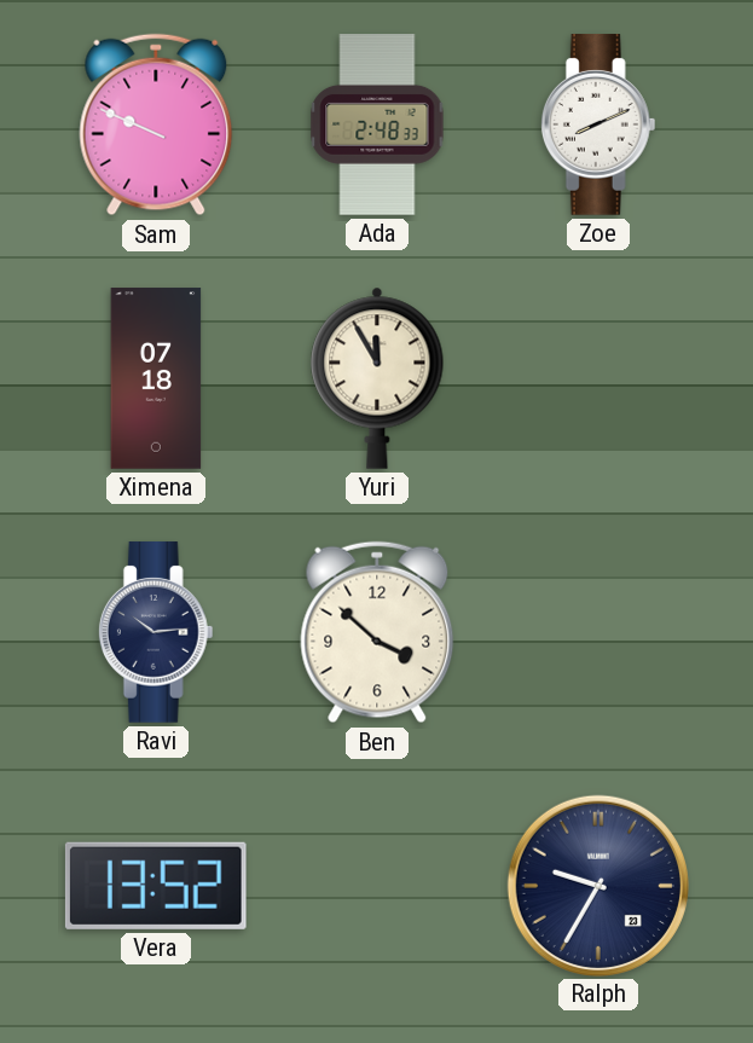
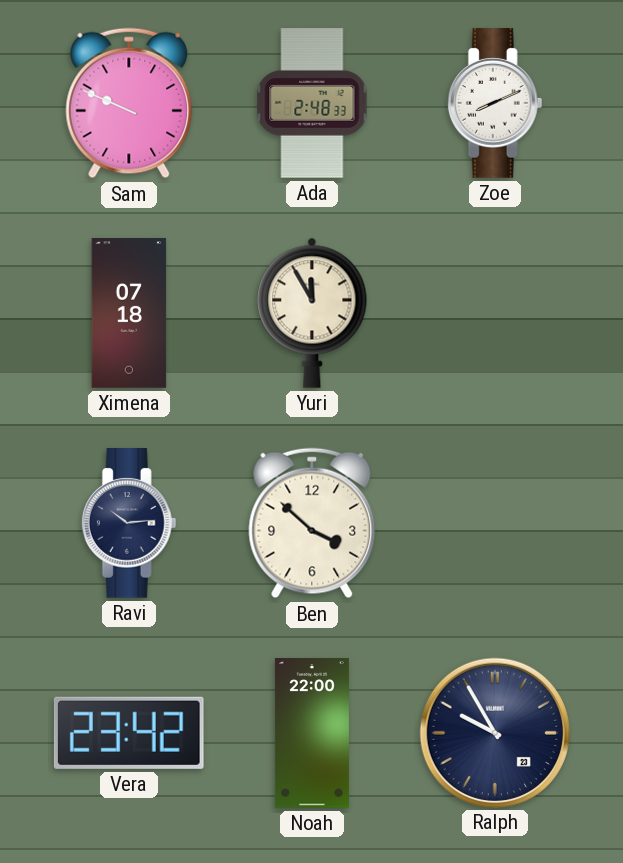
Vera: 13:52 -> 23:42
Noah: none -> 22:00
Ralph: 9:35 -> 9:55
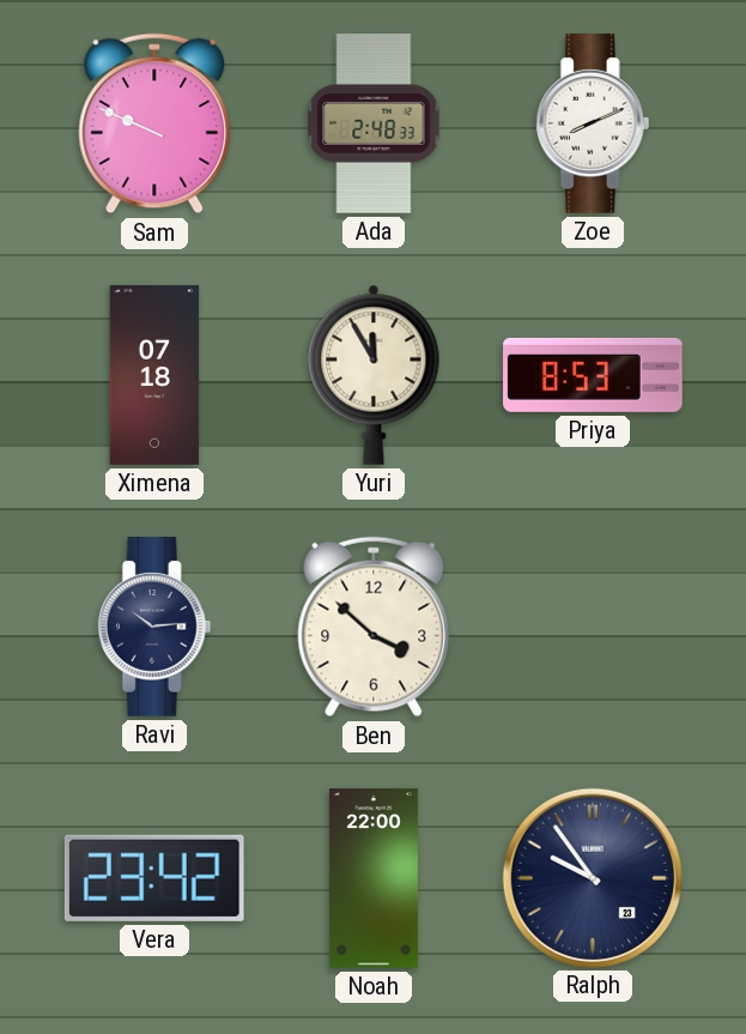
Priya: none -> 8:53
Ralph: 9:55 -> 9:54
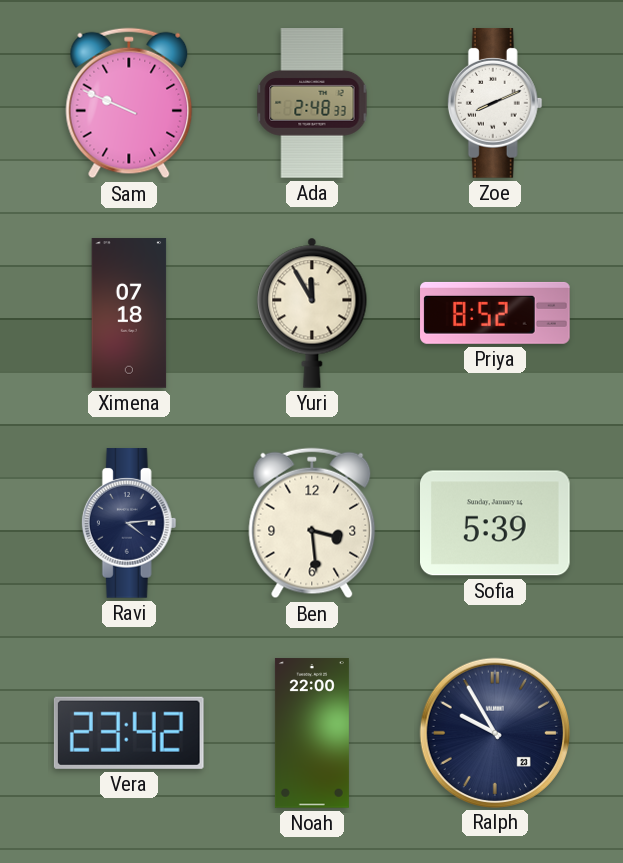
Priya: 8:53 -> 8:52
Ravi: 10:14 -> 4:14
Ben: 3:52 -> 3:29
Sofia: none -> 5:39
Ralph: 9:54 -> 9:55
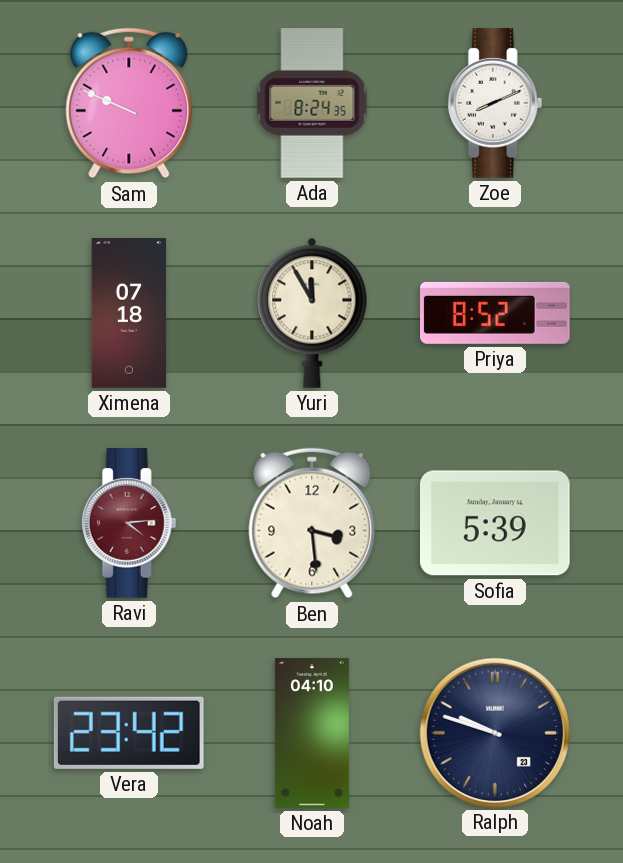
Ada: 2:48 -> 8:24
Ravi dial: navy -> burgundy
Noah: 22:00 -> 04:10
Ralph: 9:55 -> 9:48
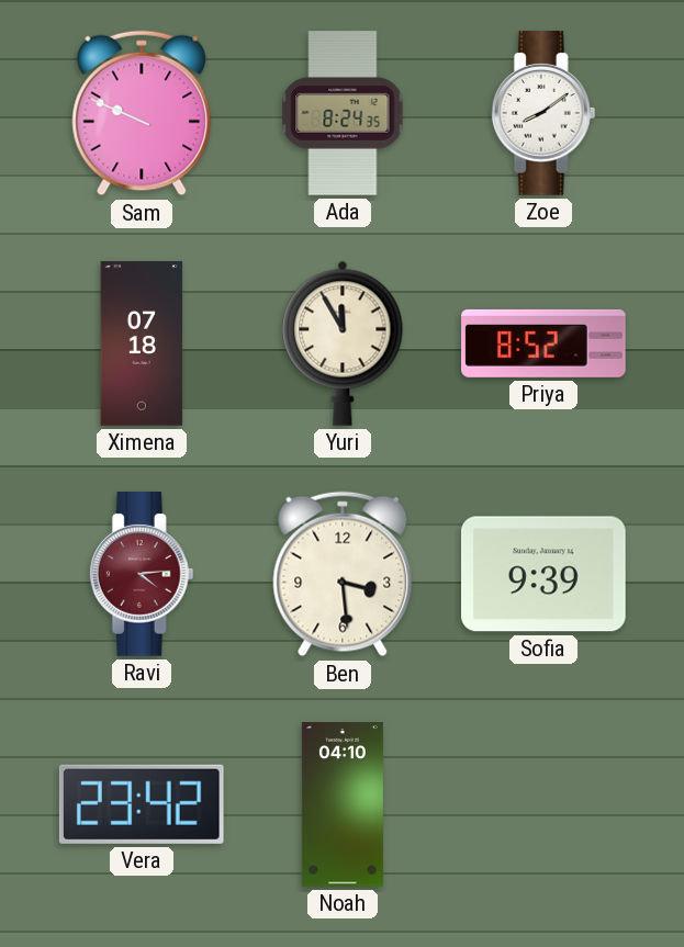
Zoe: 8:11 -> 8:09
Sofia: 5:39 -> 9:39
Ralph: 9:48 -> none
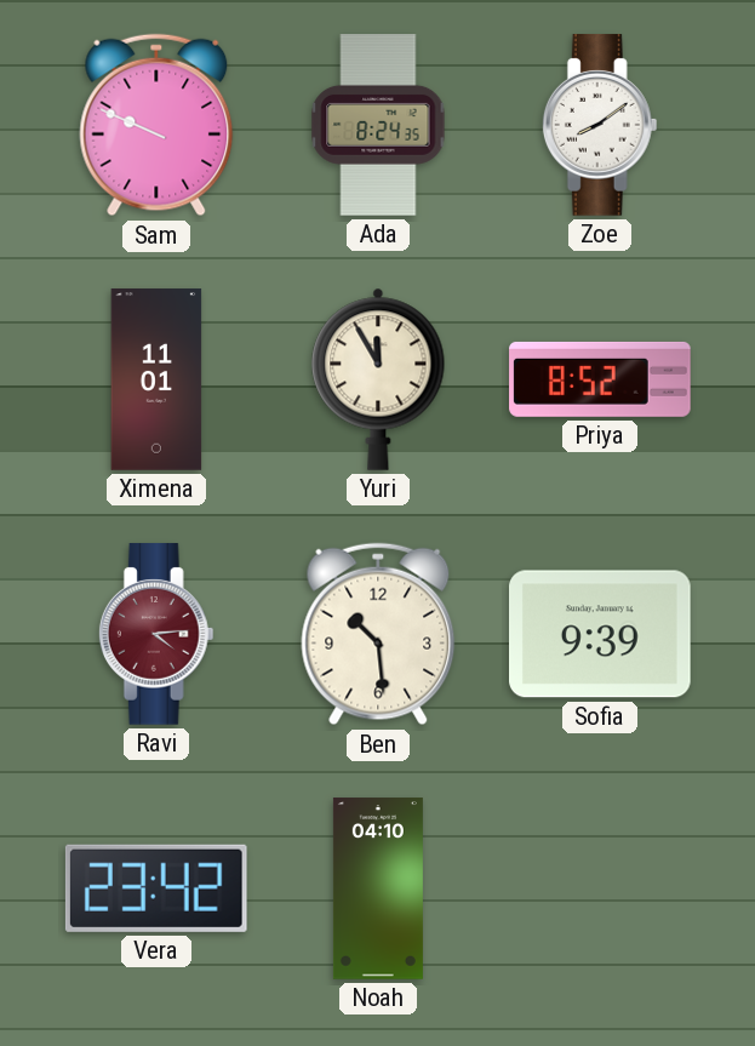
Ximena: 07:18 -> 11:01
Ben: 3:29 -> 10:29
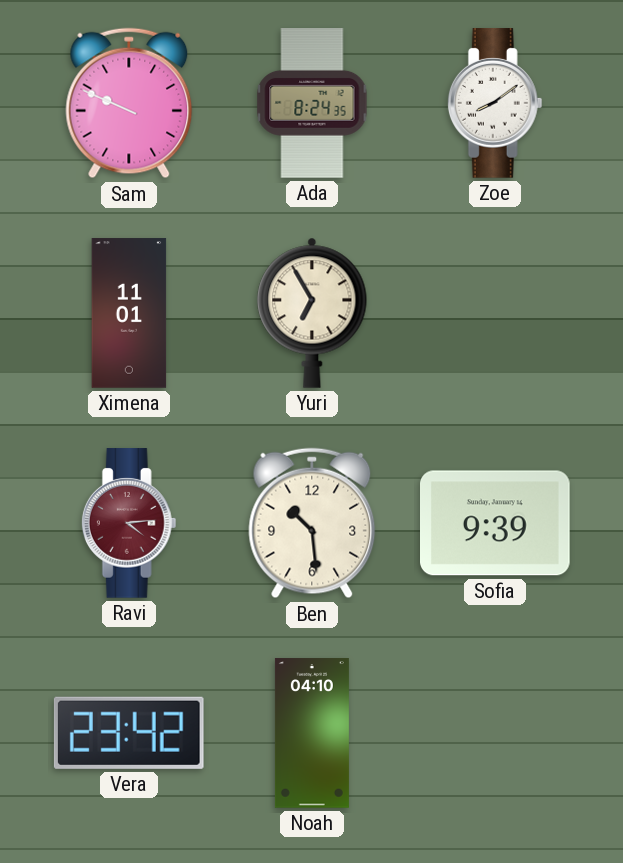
Yuri: 11:55 -> 6:55
Priya: 8:52 -> none
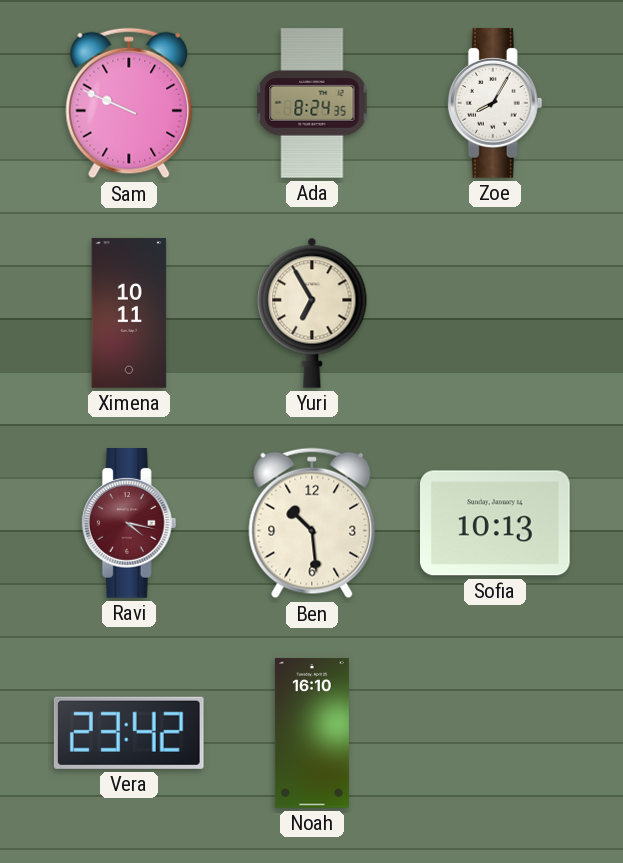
Zoe: 8:09 -> 8:05
Ximena: 11:01 -> 10:11
Ravi: 4:14 -> 4:17
Sofia: 9:39 -> 10:13
Noah: 04:10 -> 16:10
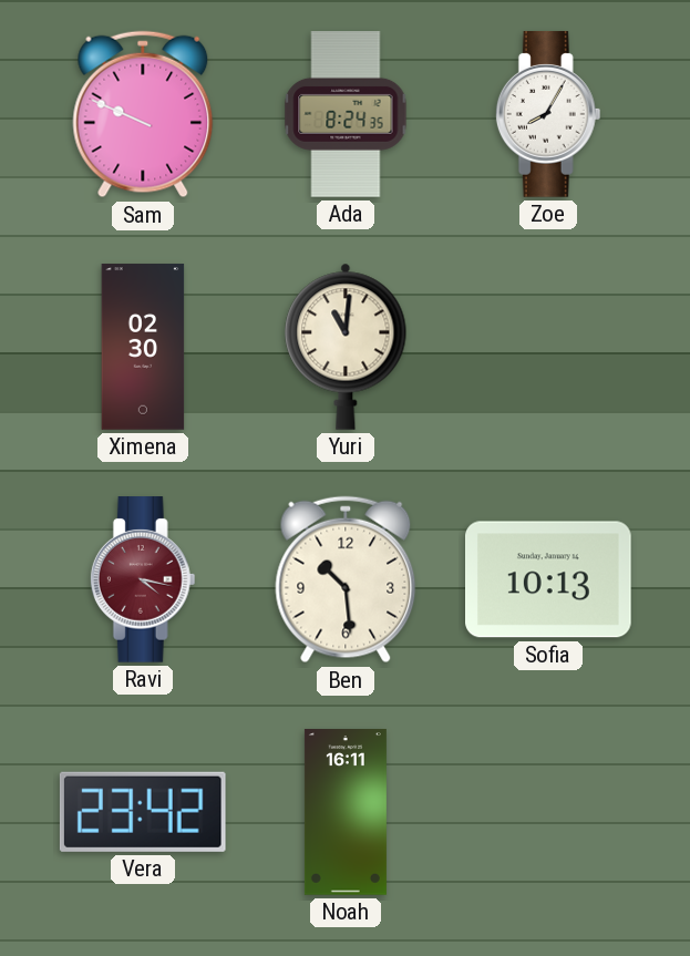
Ximena: 10:11 -> 02:30
Yuri: 6:55 -> 11:01
Noah: 16:10 -> 16:11
